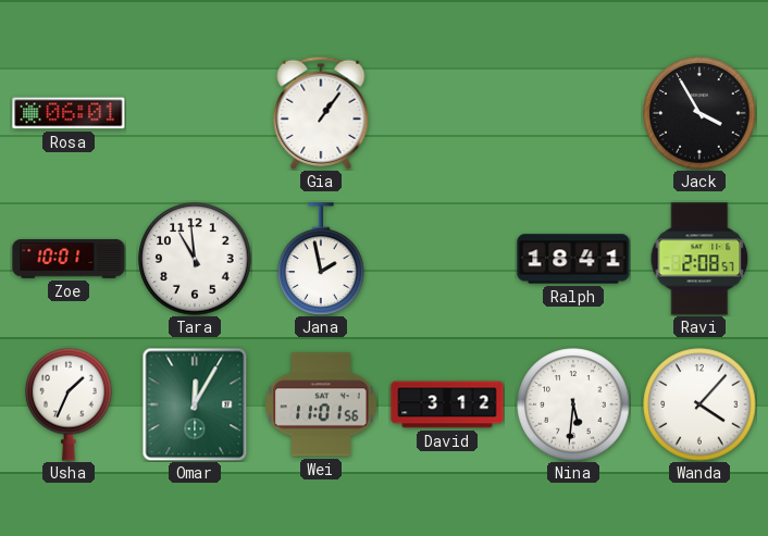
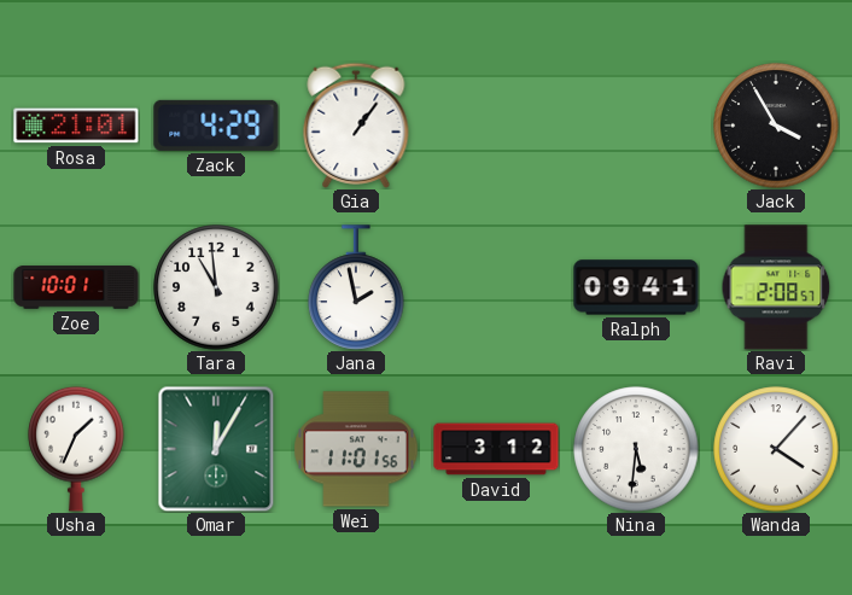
Rosa: 06:01 -> 21:01
Zack: none -> 4:29
Ralph: 18:41 -> 09:41
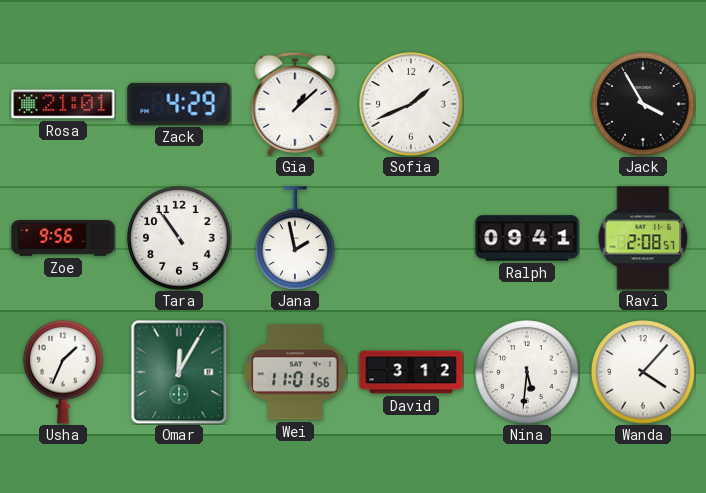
Gia: 1:06 -> 1:08
Sofia: none -> 1:41
Zoe: 10:01 -> 9:56
Tara: 10:59 -> 10:54
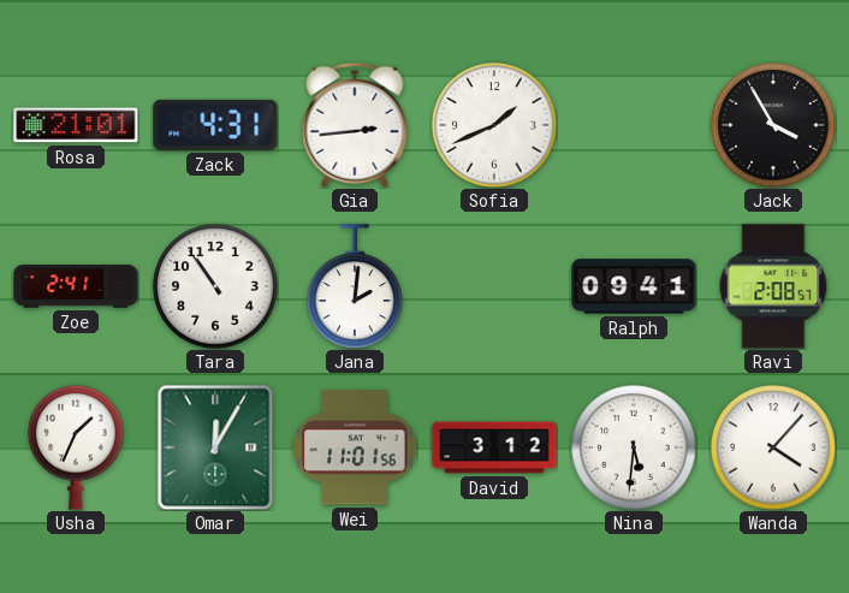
Zack: 4:29 -> 4:31
Gia: 1:08 -> 2:44
Zoe: 9:56 -> 2:41
Jana: 1:58 -> 2:01
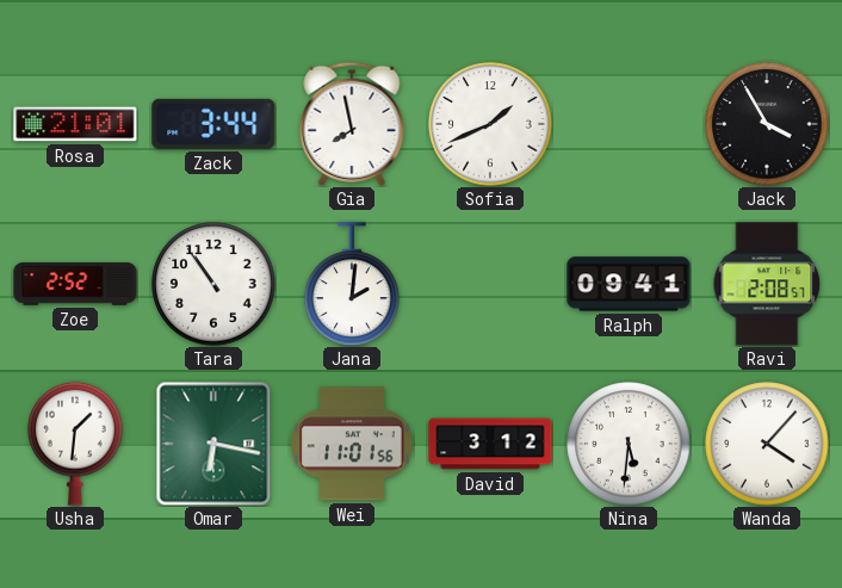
Zack: 4:31 -> 3:44
Gia: 2:44 -> 7:58
Zoe: 2:41 -> 2:52
Usha: 1:34 -> 1:31
Omar: 12:05 -> 6:17
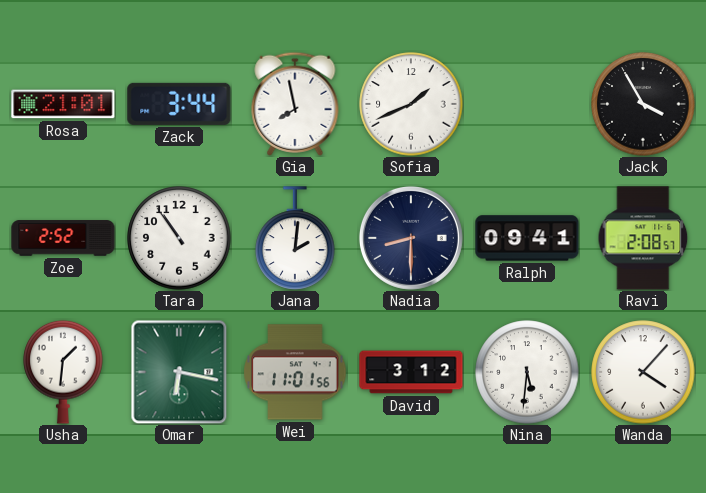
Nadia: none -> 8:30
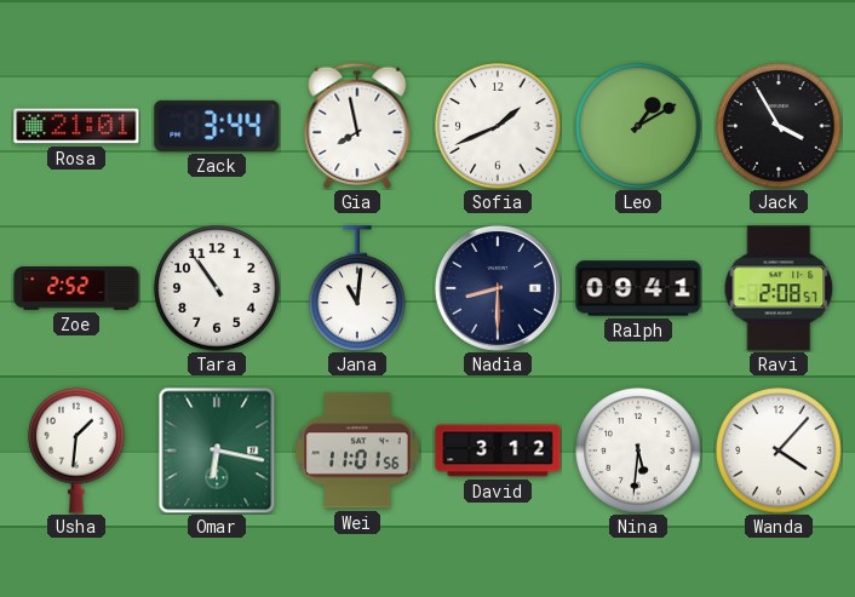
Leo: none -> 1:10
Jana: 2:01 -> 11:01
